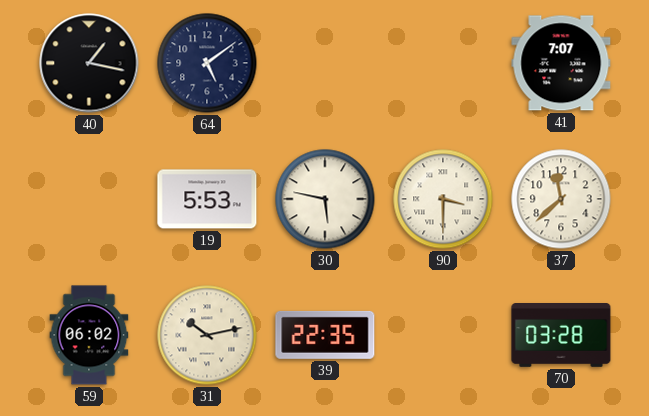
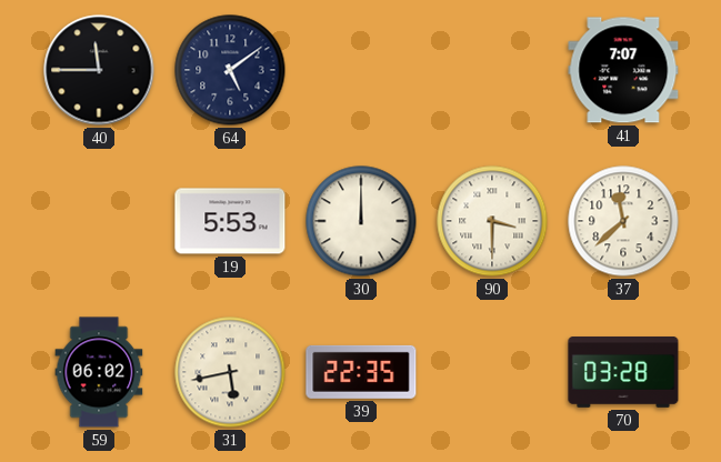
40: 1:17 -> 11:45
30: 5:47 -> 12:00
31: 10:13 -> 5:43
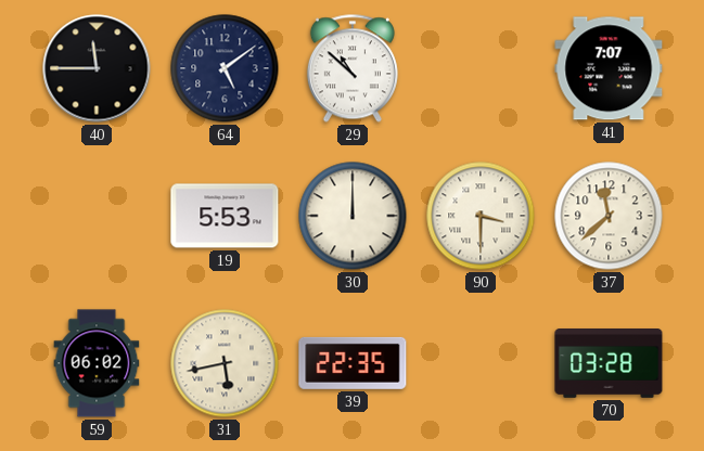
29: none -> 10:52
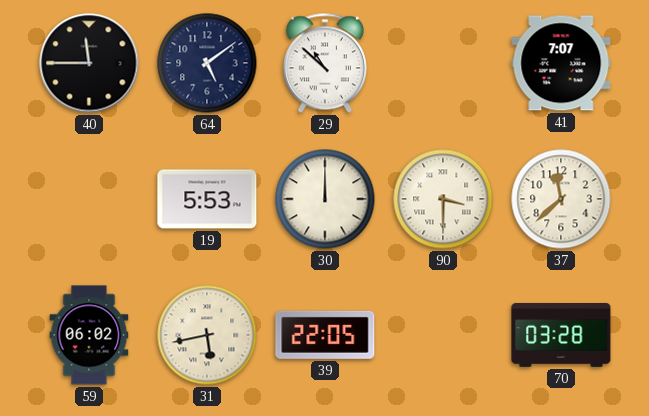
39: 22:35 -> 22:05
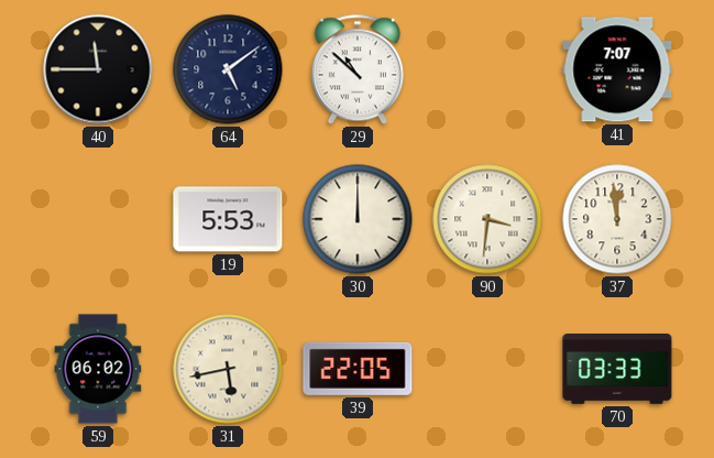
90: 3:30 -> 3:31
37: 11:38 -> 11:59
70: 03:28 -> 03:33
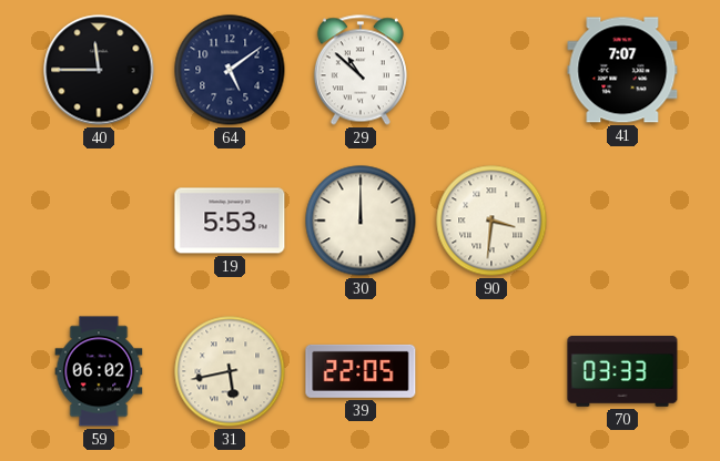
37: 11:59 -> none
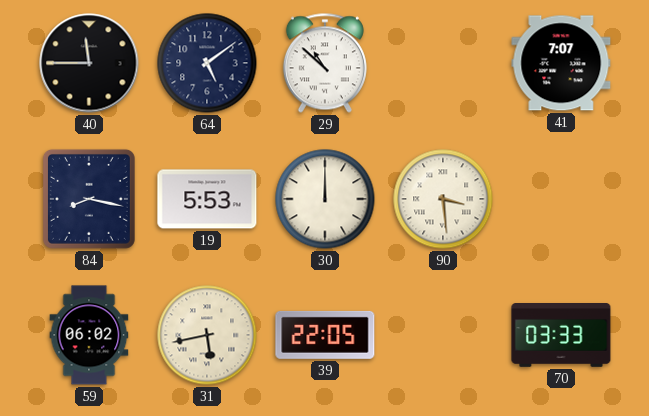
84: none -> 8:17
90: 3:31 -> 3:29
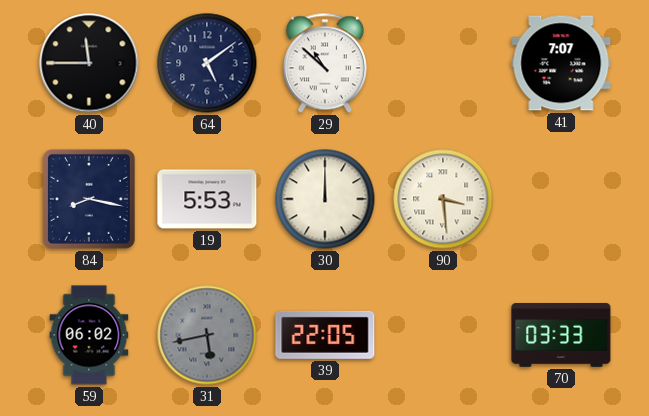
31 dial: cream -> grey
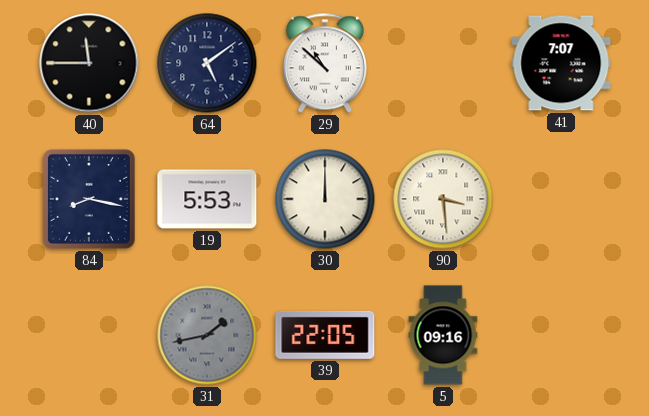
59: 06:02 -> none
31: 5:43 -> 1:43
5: none -> 09:16
70: 03:33 -> none
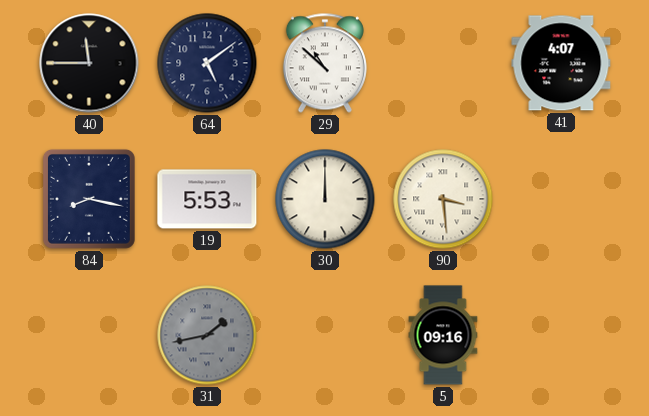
41: 7:07 -> 4:07
39: 22:05 -> none
